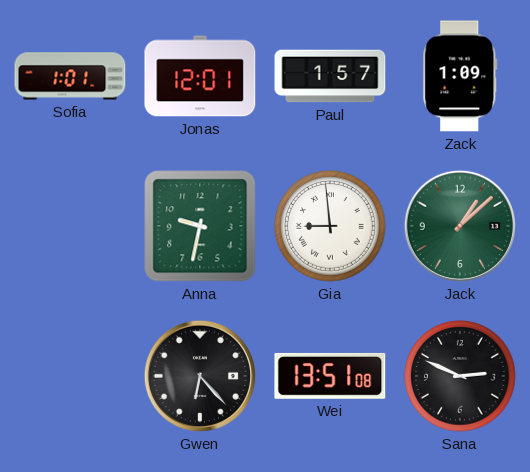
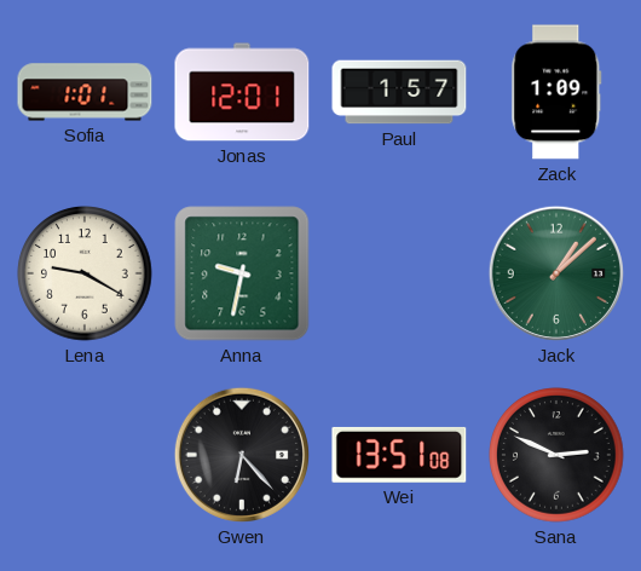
Lena: none -> 9:20
Gia: 8:59 -> none
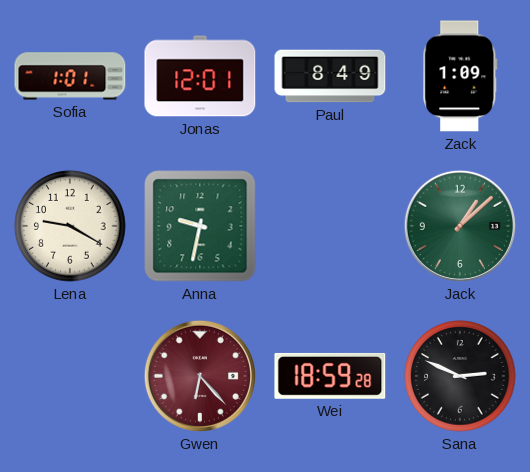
Paul: 1:57 -> 8:49
Gwen dial: black -> burgundy
Wei: 13:51 -> 18:59
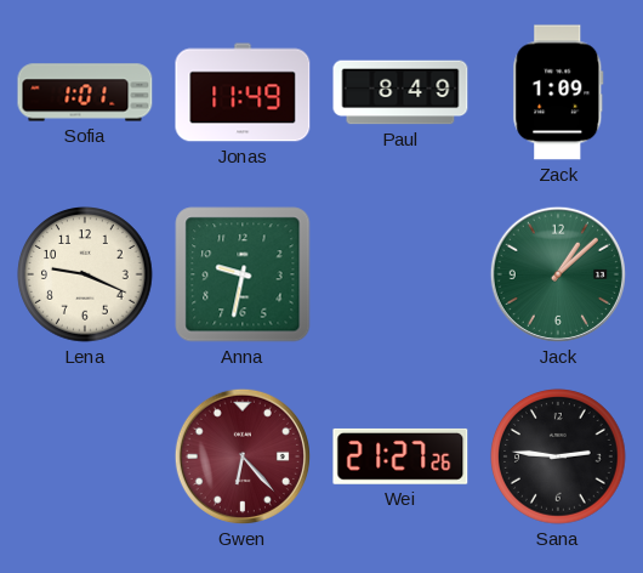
Jonas: 12:01 -> 11:49
Lena: 9:20 -> 9:19
Wei: 18:59 -> 21:27
Sana: 2:49 -> 2:46
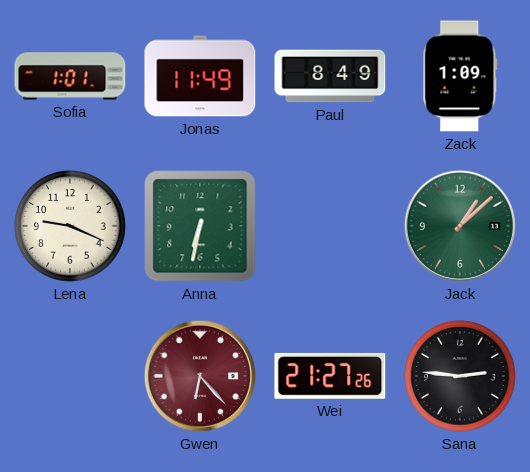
Anna: 9:32 -> 6:32
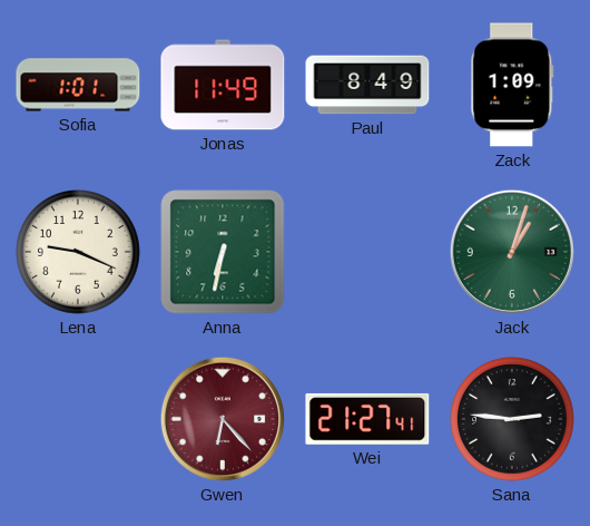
Jack: 1:08 -> 1:03
Wei: 21:27:26 -> 21:27:41
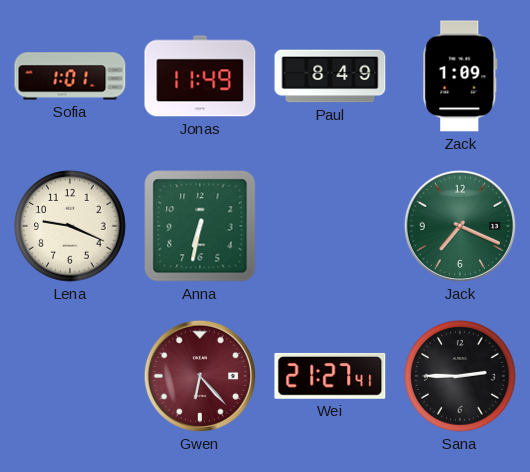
Jack: 1:03 -> 7:19
Sana: 2:46 -> 2:45
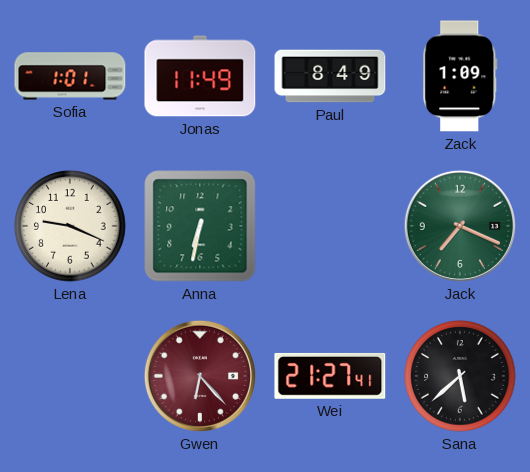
Sana: 2:45 -> 5:38
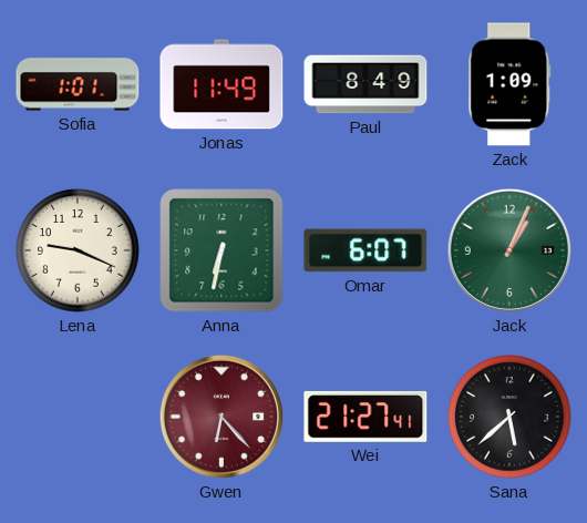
Omar: none -> 6:07
Jack: 7:19 -> 1:04
